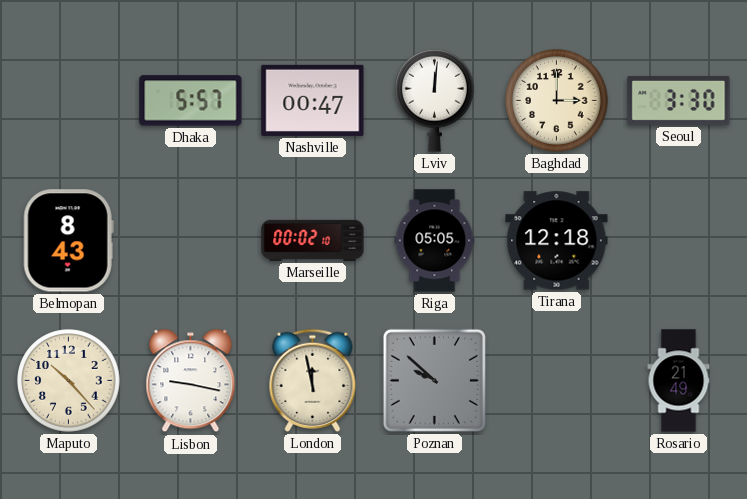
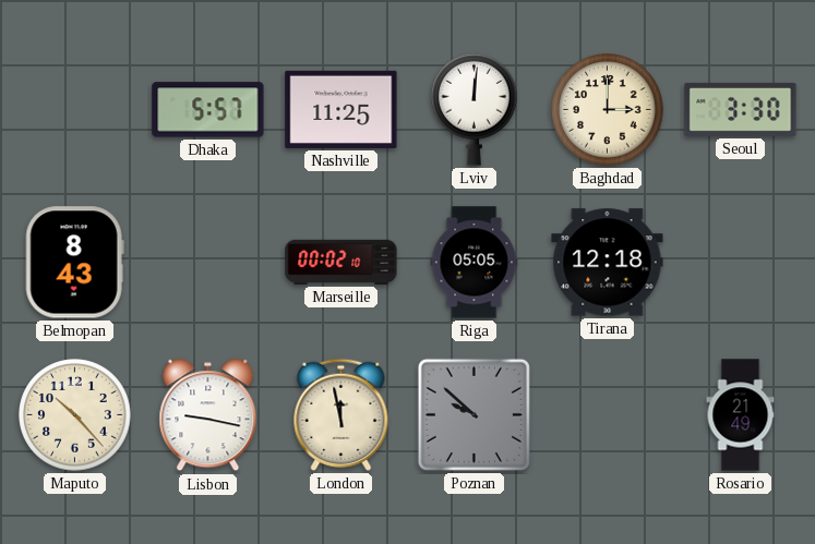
Nashville: 00:47 -> 11:25
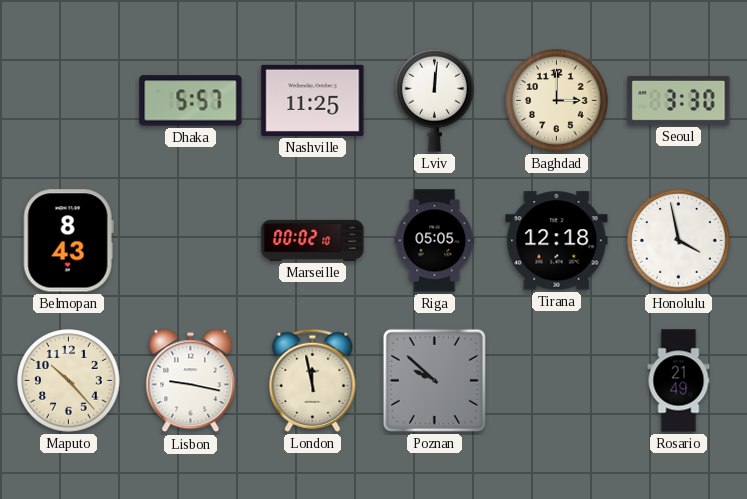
Honolulu: none -> 3:58
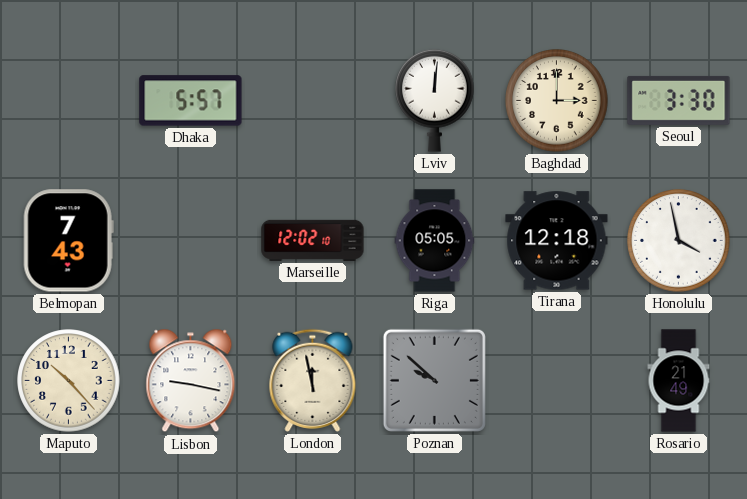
Nashville: 11:25 -> none
Belmopan: 8:43 -> 7:43
Marseille: 00:02 -> 12:02
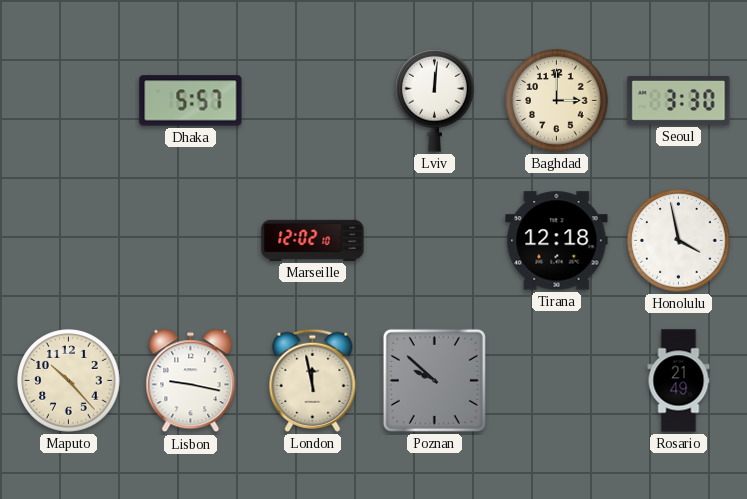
Belmopan: 7:43 -> none
Riga: 05:05 -> none
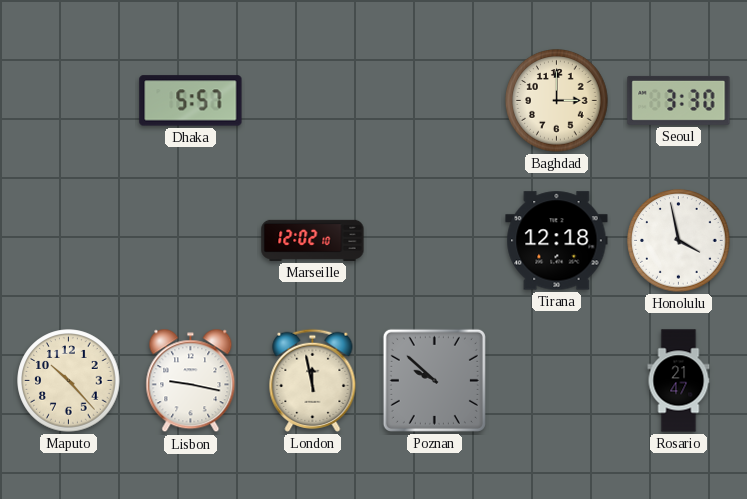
Lviv: 12:01 -> none
Rosario: 21:49 -> 21:47
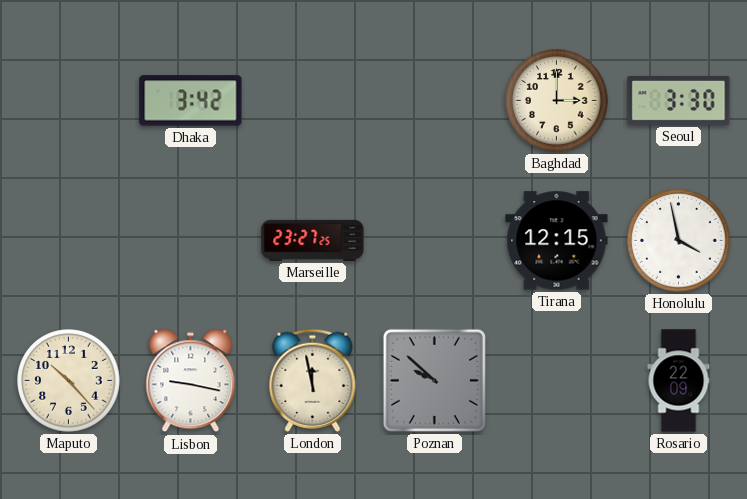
Dhaka: 5:57 -> 3:42
Marseille: 12:02 -> 23:27
Tirana: 12:18 -> 12:15
Rosario: 21:47 -> 22:09
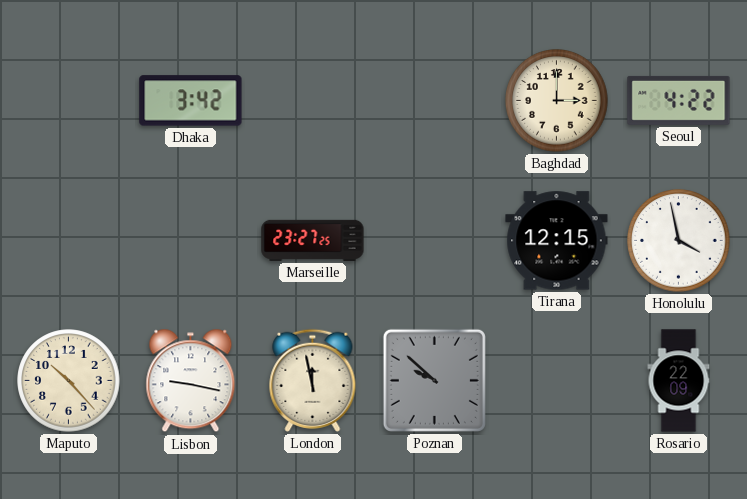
Seoul: 3:30 -> 4:22
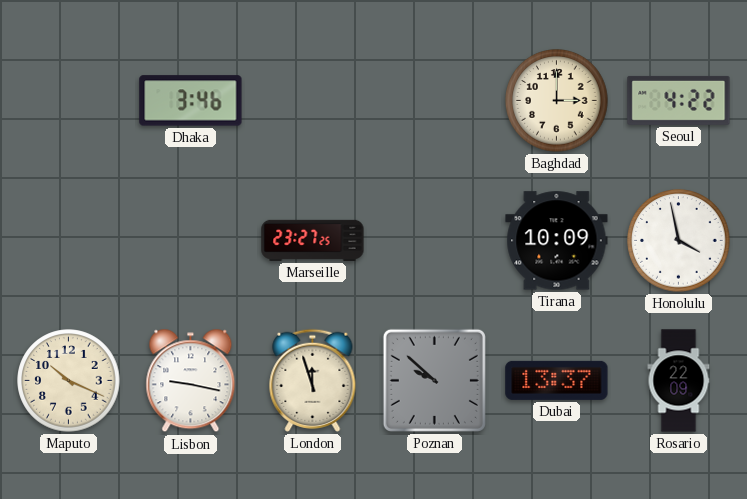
Dhaka: 3:42 -> 3:46
Tirana: 12:15 -> 10:09
Maputo: 10:23 -> 10:19
London: 11:58 -> 11:57
Dubai: none -> 13:37
